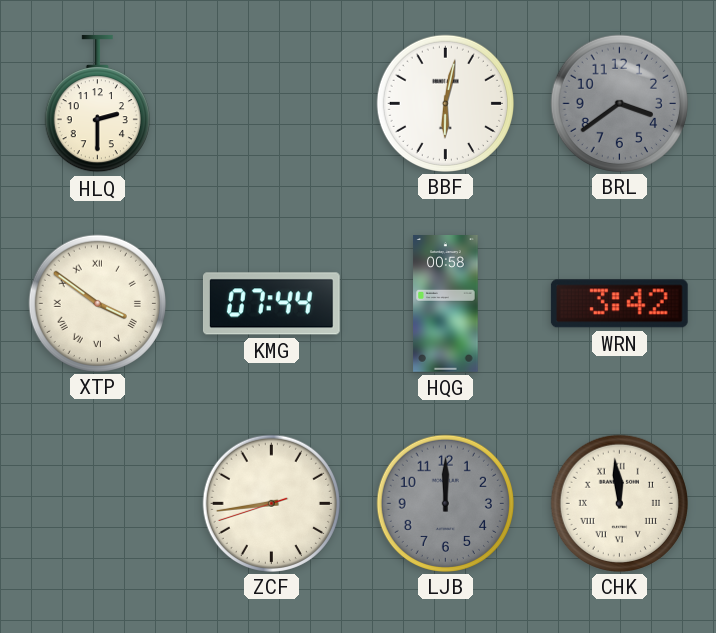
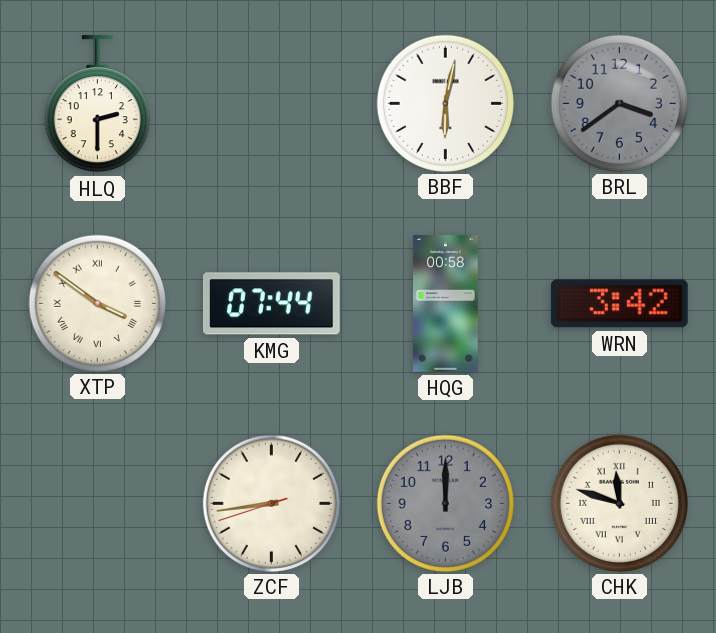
CHK: 11:59 -> 11:48
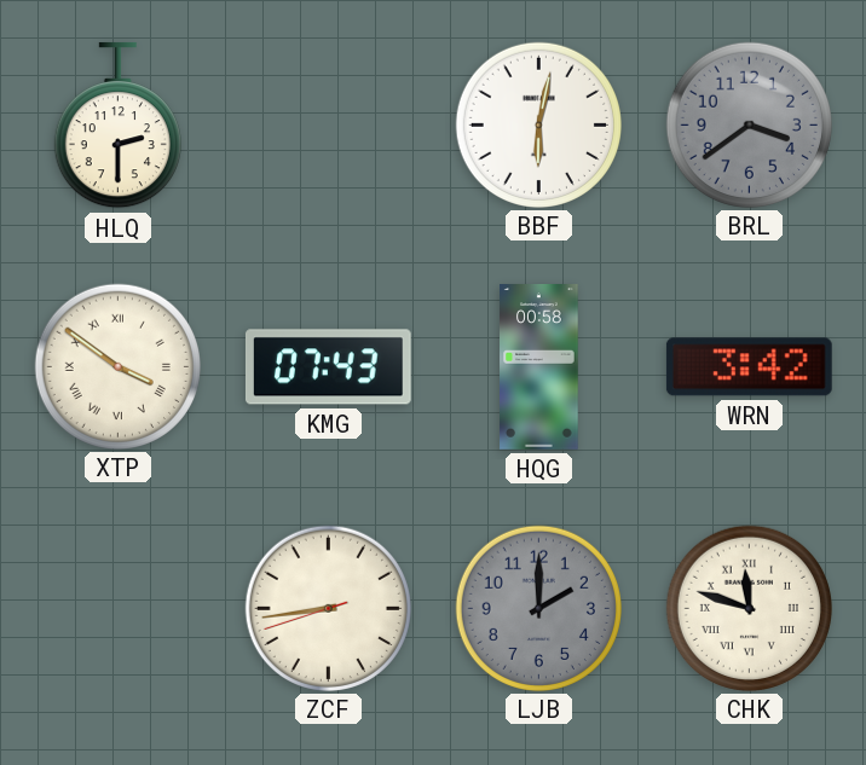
KMG: 07:44 -> 07:43
LJB: 12:00 -> 2:00
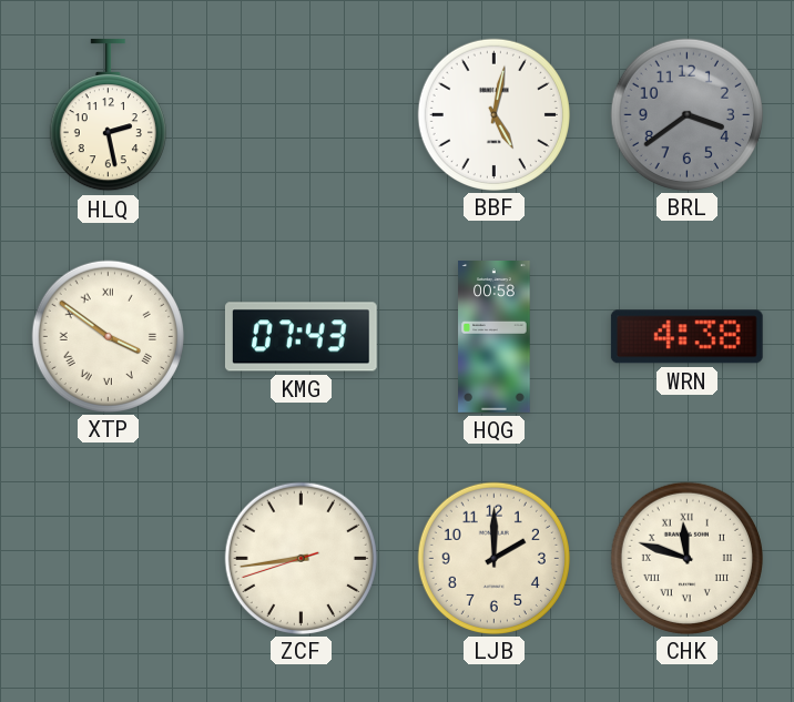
HLQ: 2:30 -> 2:28
BBF: 6:02 -> 5:02
WRN: 3:42 -> 4:38
LJB dial: grey -> cream
